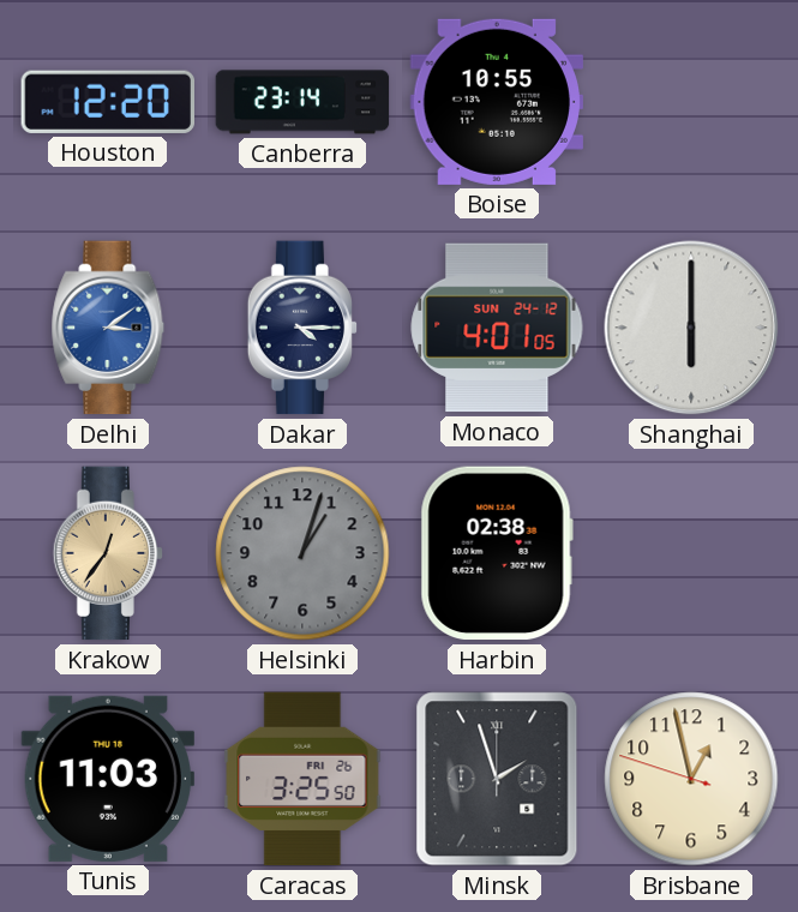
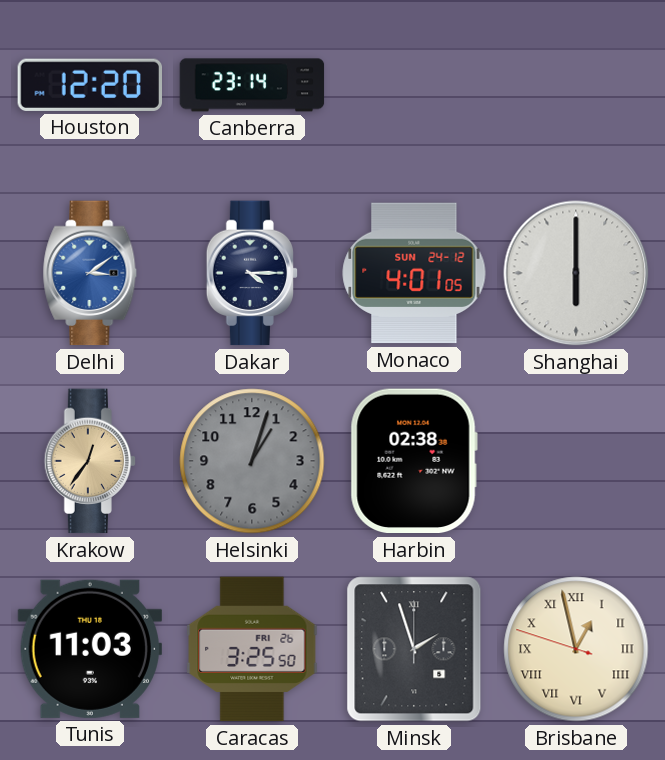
Boise: 10:55 -> none
Brisbane numerals: Arabic -> Roman
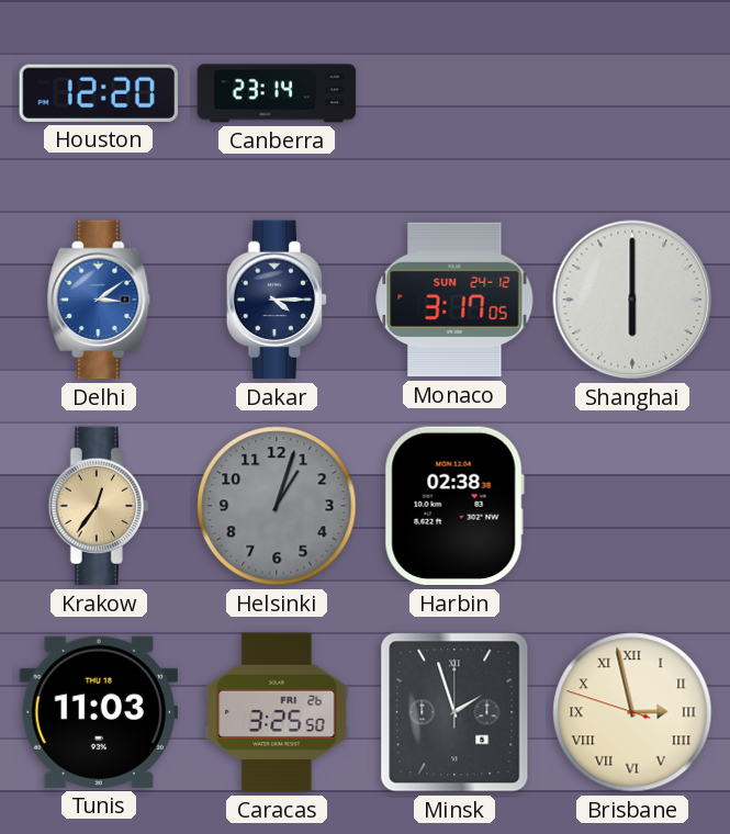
Monaco: 4:01 -> 3:17
Brisbane: 12:57 -> 2:57
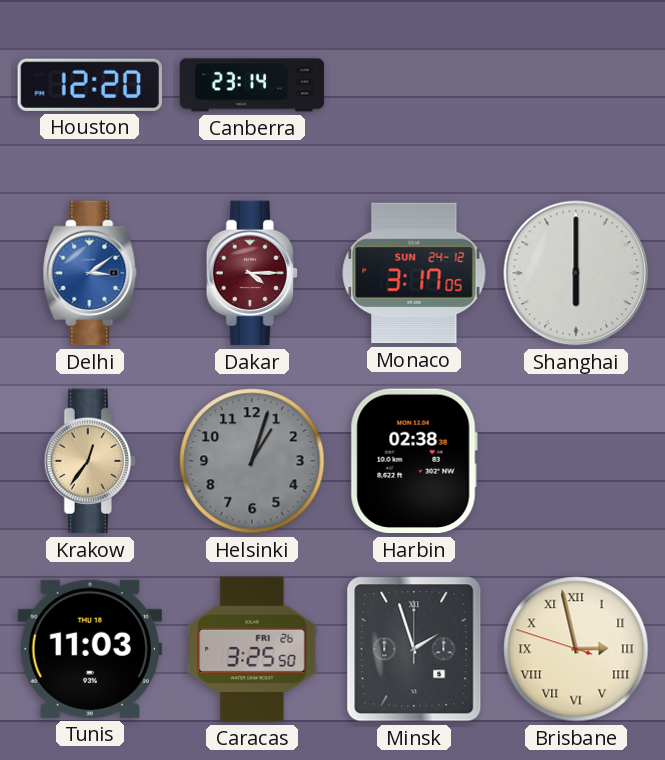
Dakar dial: navy -> burgundy
